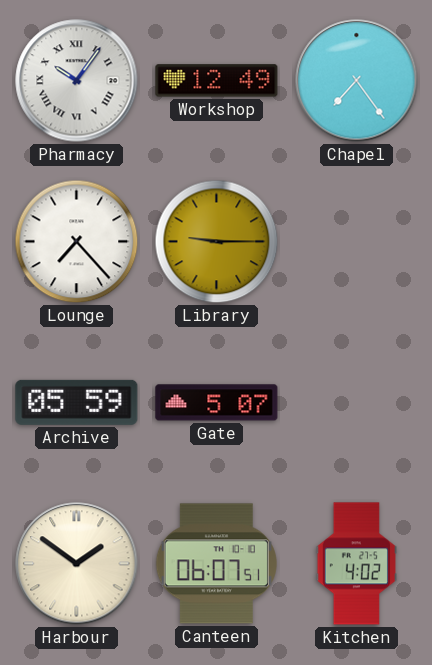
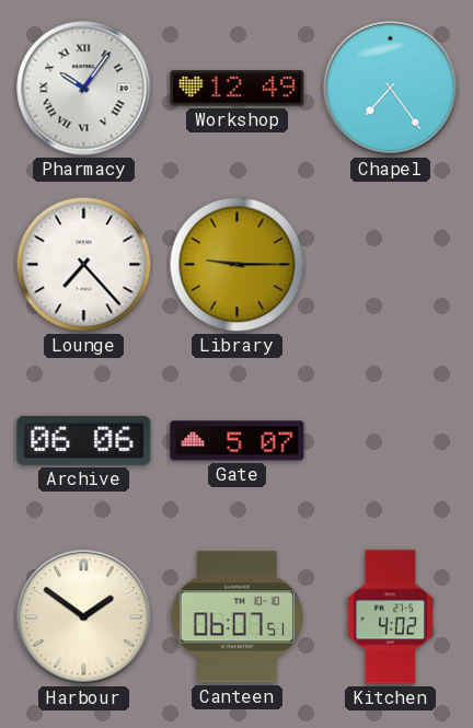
Archive: 05:59 -> 06:06
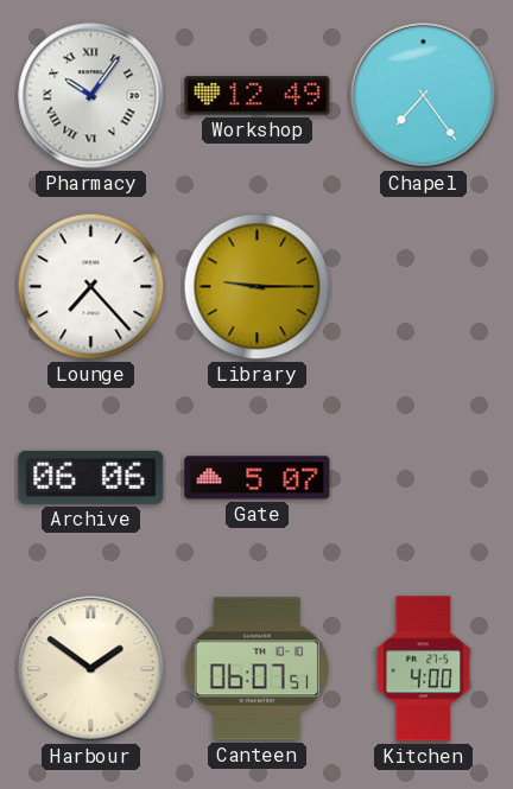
Kitchen: 4:02 -> 4:00
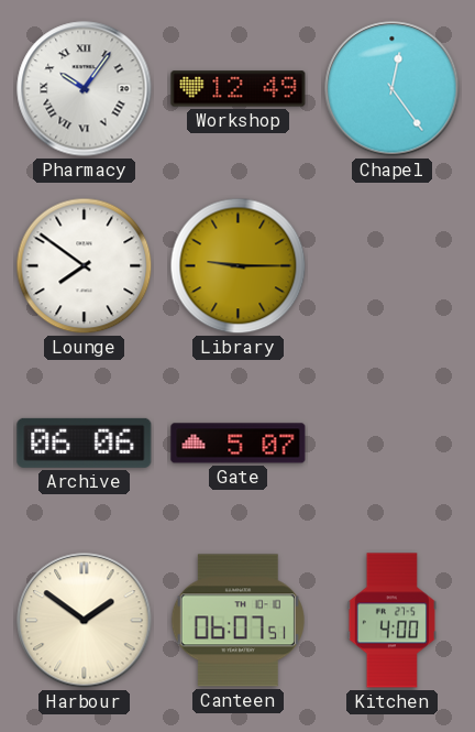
Chapel: 7:24 -> 12:24
Lounge: 7:23 -> 7:51
